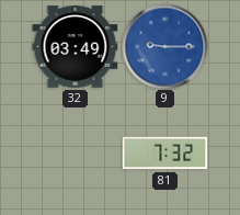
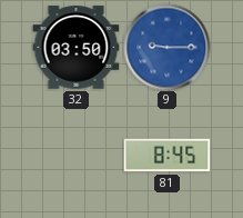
32: 03:49 -> 03:50
81: 7:32 -> 8:45
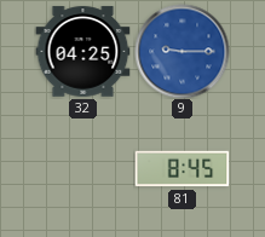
32: 03:50 -> 04:25
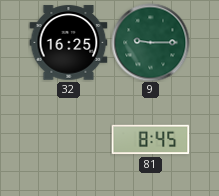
32: 04:25 -> 16:25
9 dial: blue -> green
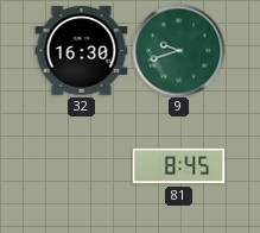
32: 16:25 -> 16:30
9: 9:15 -> 9:42
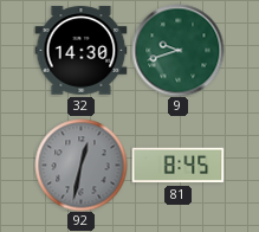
32: 16:30 -> 14:30
92: none -> 12:32
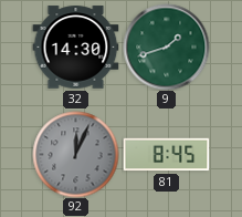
9: 9:42 -> 1:42
92: 12:32 -> 12:04
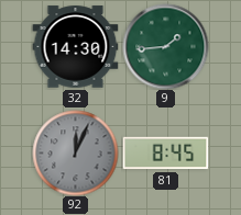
9: 1:42 -> 1:44
